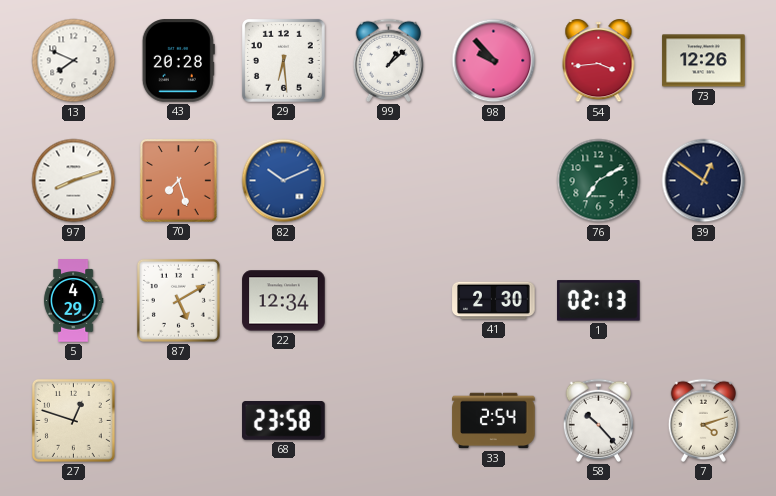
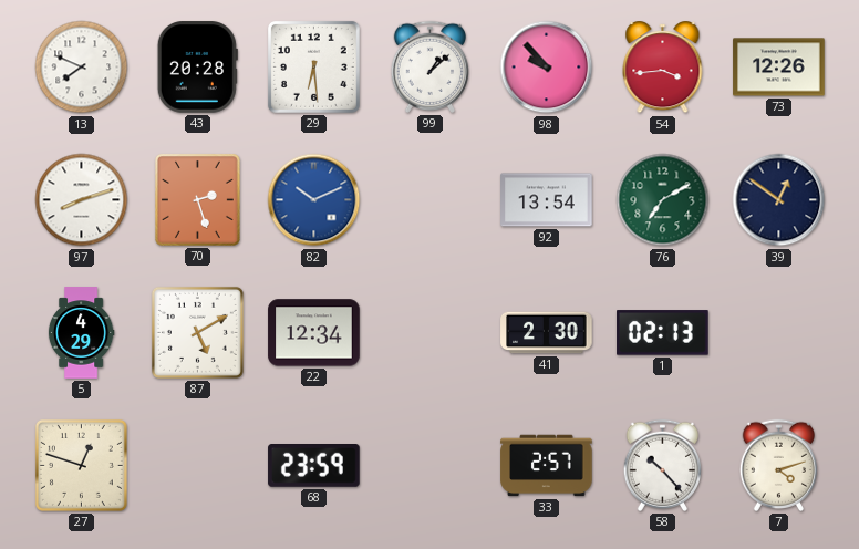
70: 7:27 -> 2:27
92: none -> 13:54
68: 23:58 -> 23:59
33: 2:54 -> 2:57
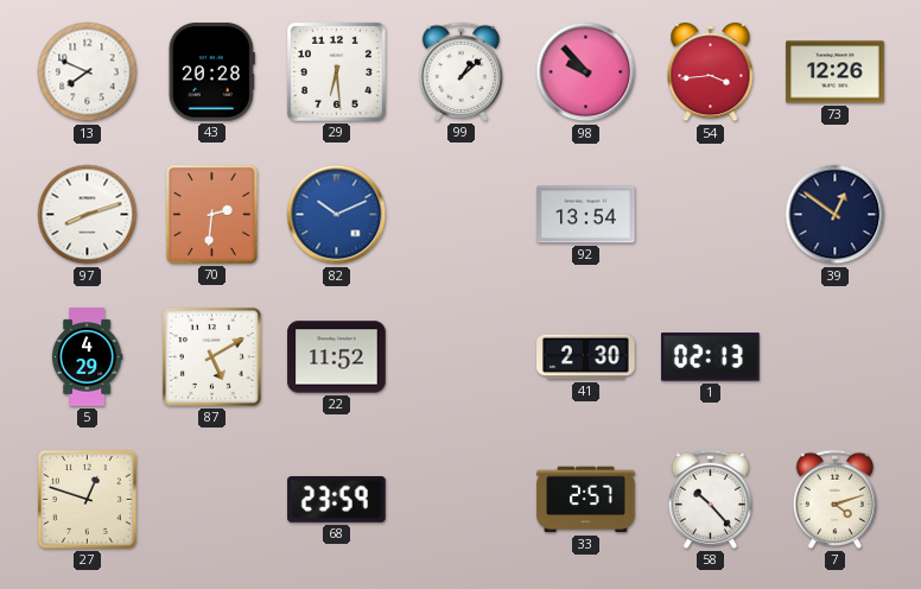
70: 2:27 -> 2:31
76: 7:10 -> none
22: 12:34 -> 11:52
